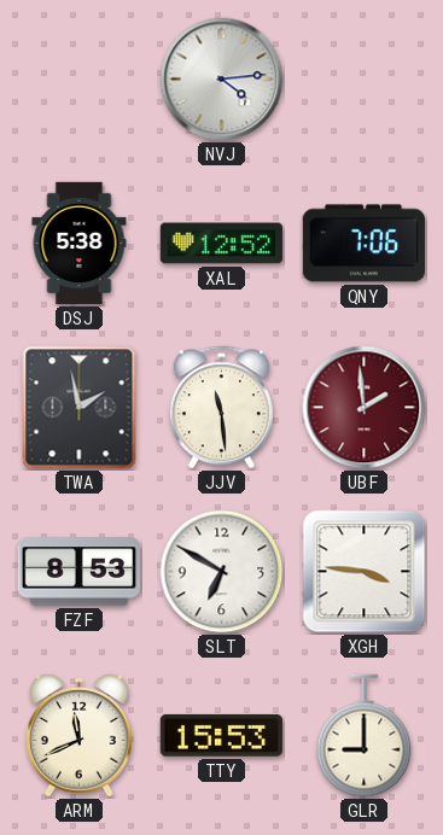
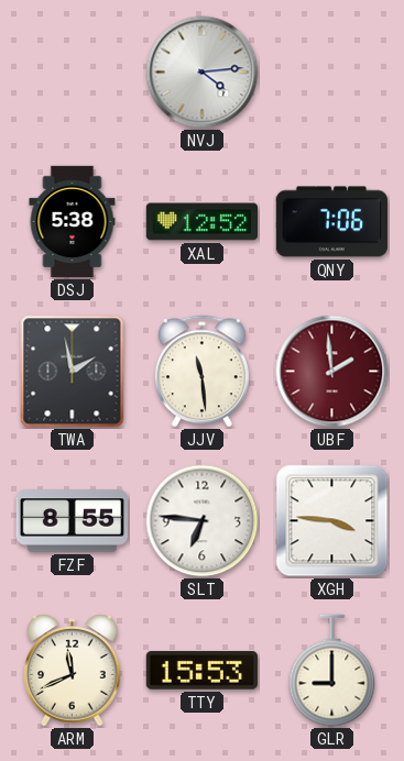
FZF: 8:53 -> 8:55
SLT: 6:50 -> 6:46
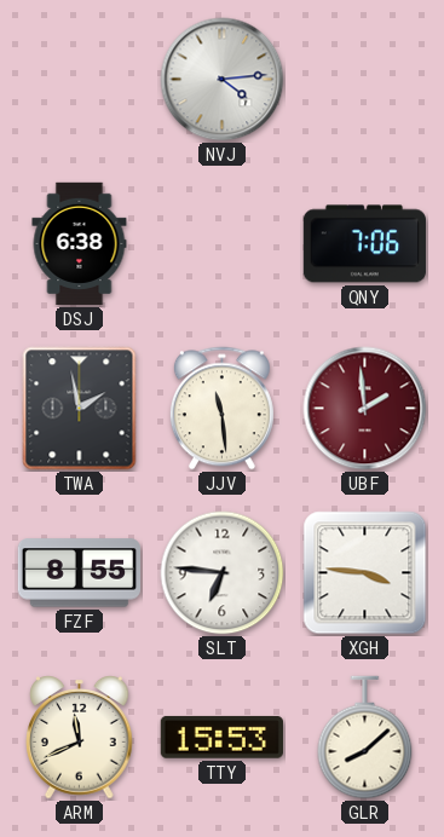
DSJ: 5:38 -> 6:38
XAL: 12:52 -> none
GLR: 9:00 -> 8:08
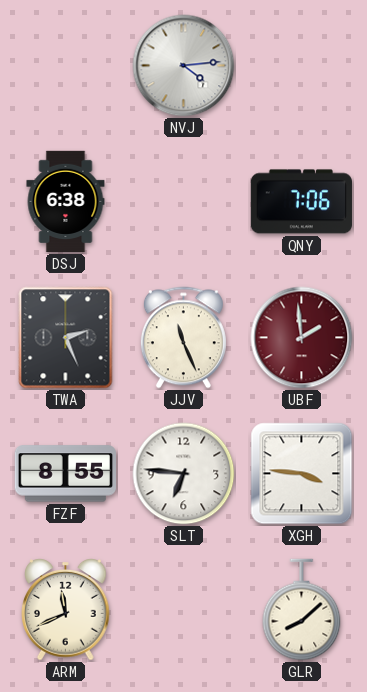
TWA: 1:58 -> 2:26
JJV: 11:29 -> 11:26
TTY: 15:53 -> none
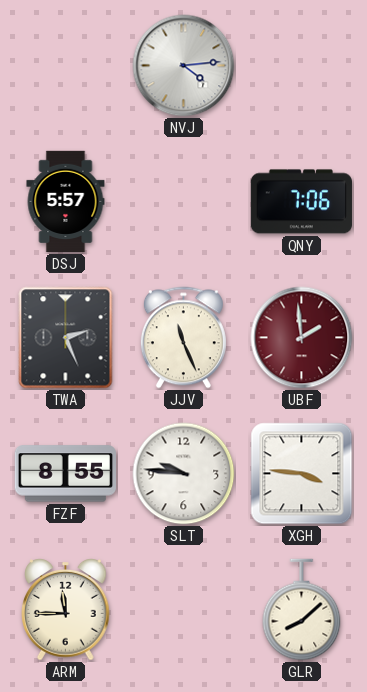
DSJ: 6:38 -> 5:57
SLT: 6:46 -> 9:46
ARM: 11:41 -> 11:45
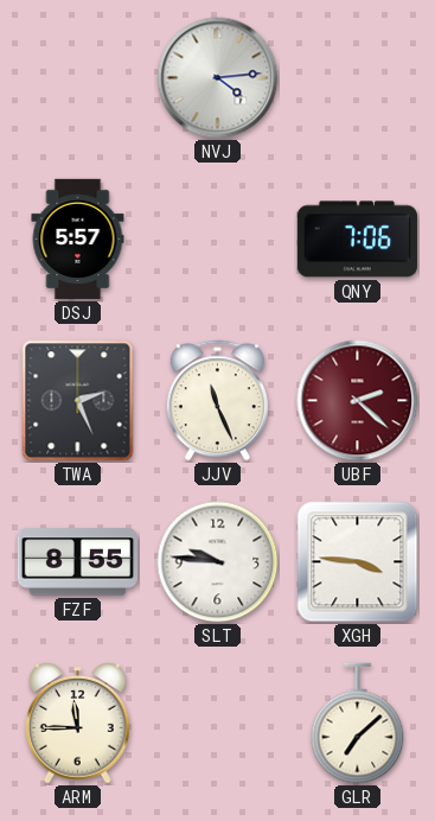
UBF: 1:59 -> 2:22
GLR: 8:08 -> 7:08
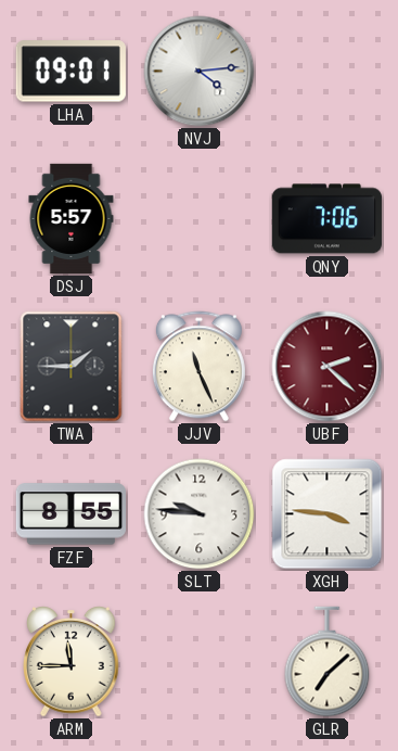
LHA: none -> 09:01
TWA: 2:26 -> 1:45
